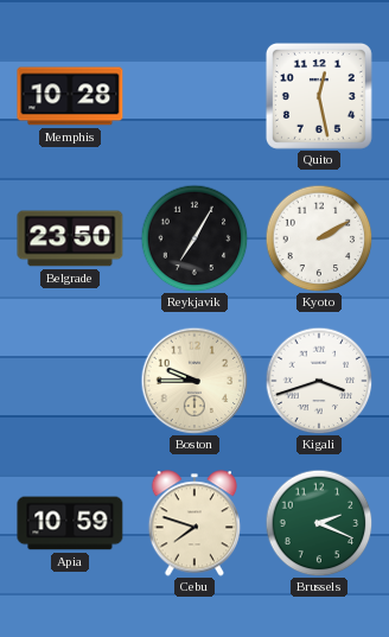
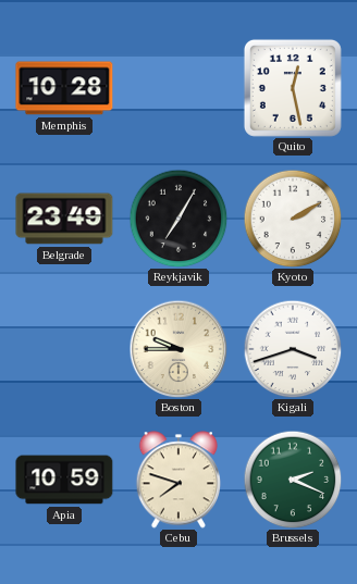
Belgrade: 23:50 -> 23:49
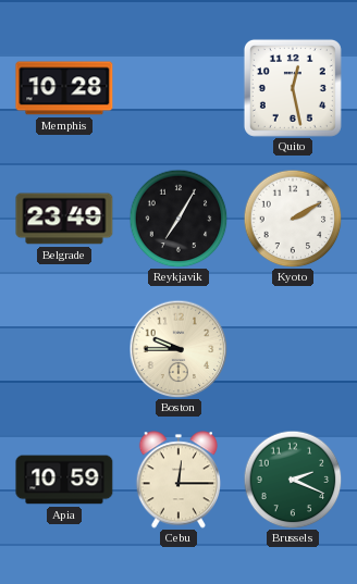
Kigali: 3:42 -> none
Cebu: 7:48 -> 12:15
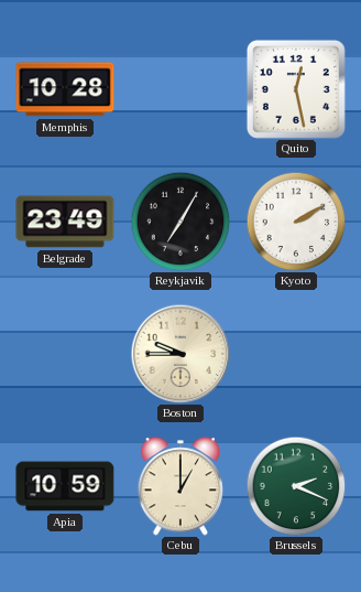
Cebu: 12:15 -> 1:00
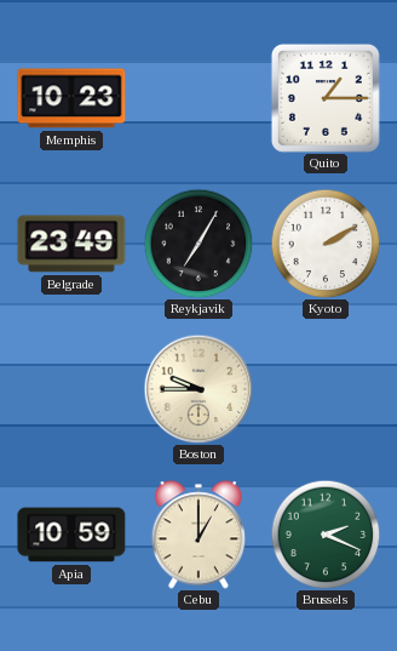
Memphis: 10:28 -> 10:23
Quito: 12:28 -> 1:15
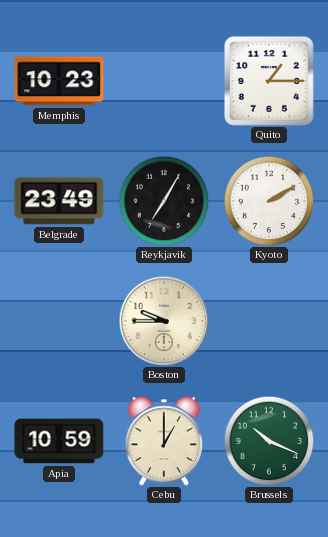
Brussels: 2:19 -> 10:19
